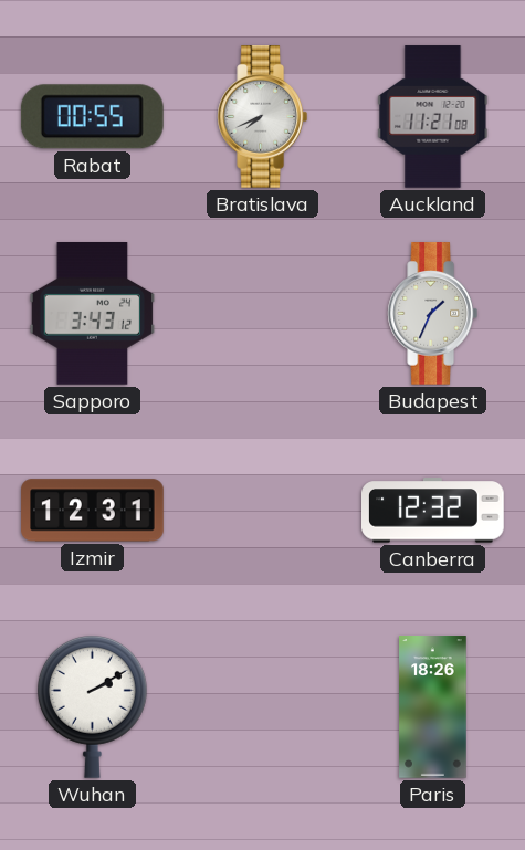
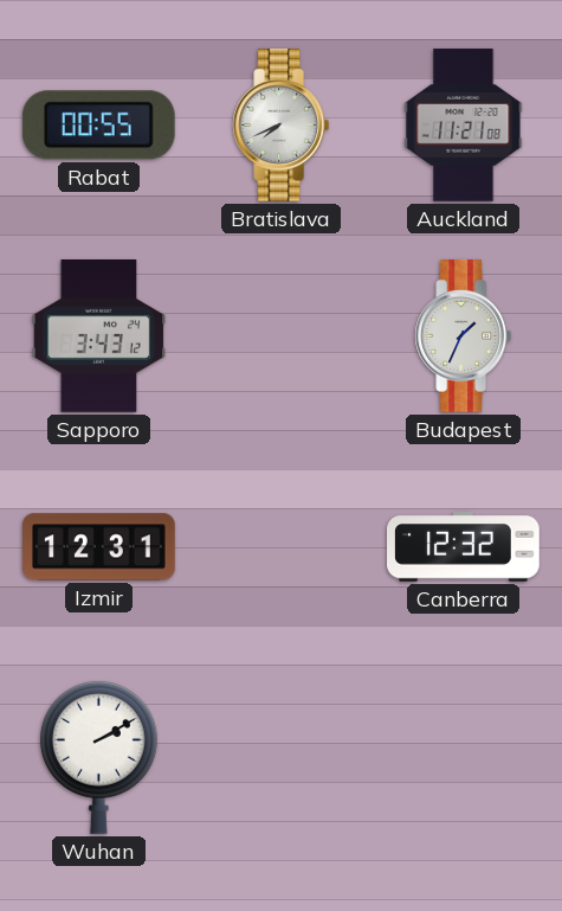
Paris: 18:26 -> none
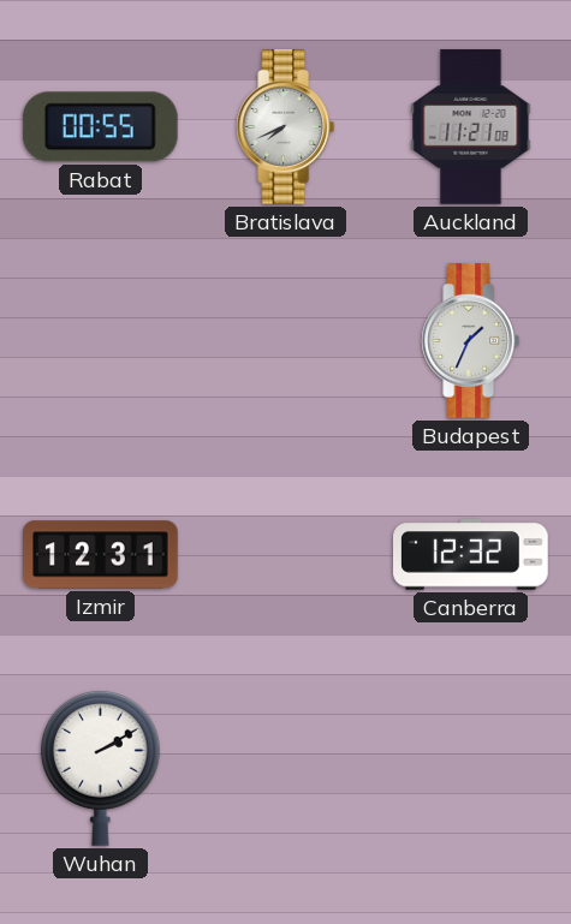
Sapporo: 3:43 -> none
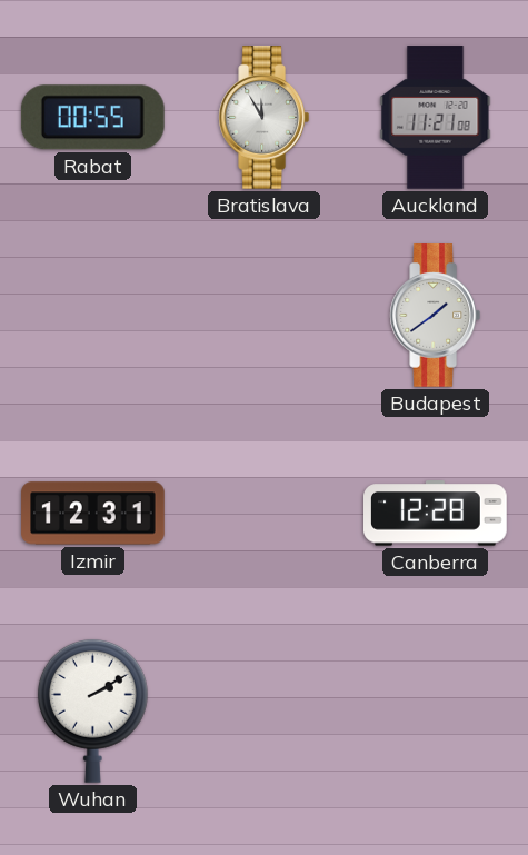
Bratislava: 7:41 -> 11:55
Budapest: 1:34 -> 1:39
Canberra: 12:32 -> 12:28
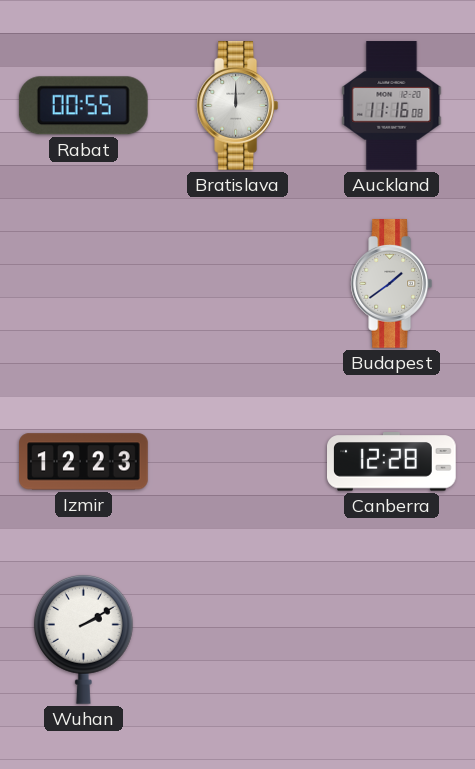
Bratislava: 11:55 -> 12:00
Auckland: 11:21 -> 11:16
Izmir: 12:31 -> 12:23
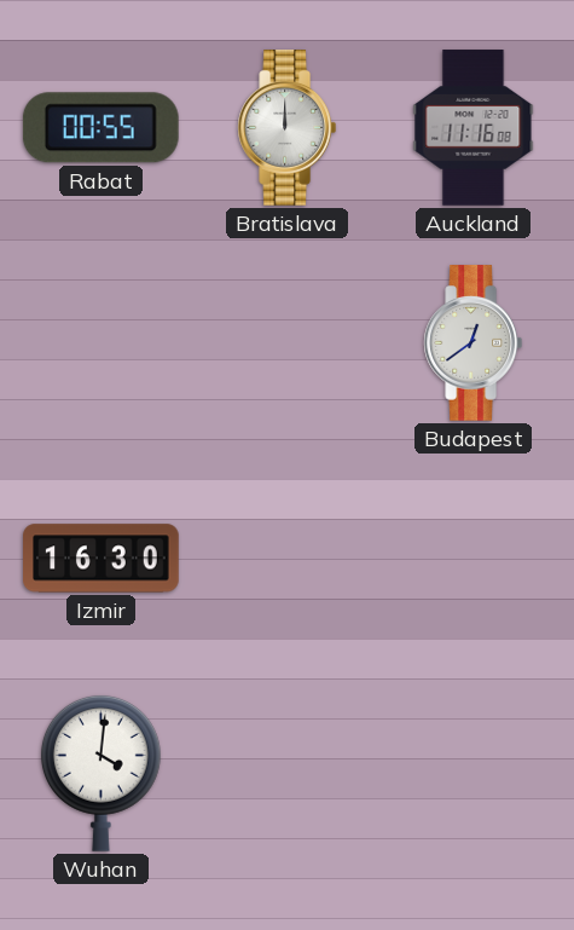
Budapest: 1:39 -> 12:39
Izmir: 12:23 -> 16:30
Canberra: 12:28 -> none
Wuhan: 2:10 -> 4:01
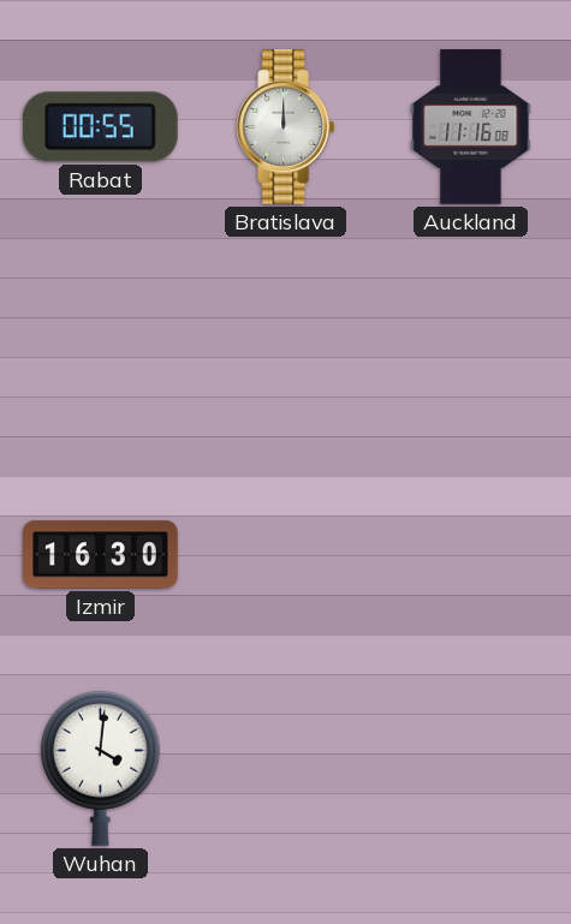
Budapest: 12:39 -> none
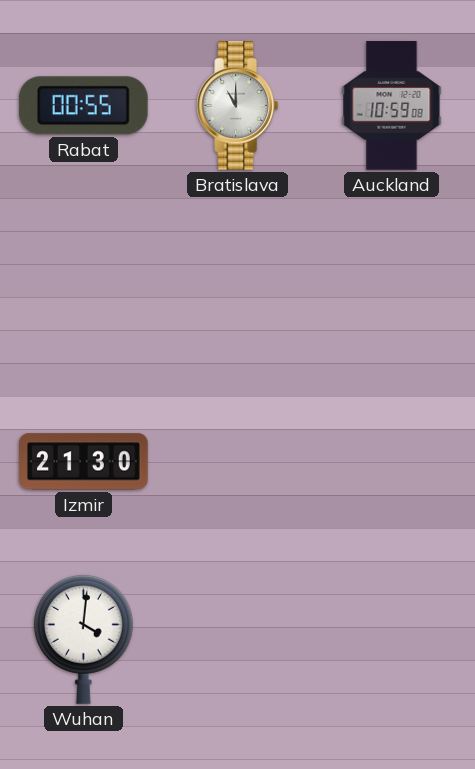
Bratislava: 12:00 -> 11:00
Auckland: 11:16 -> 10:59
Izmir: 16:30 -> 21:30
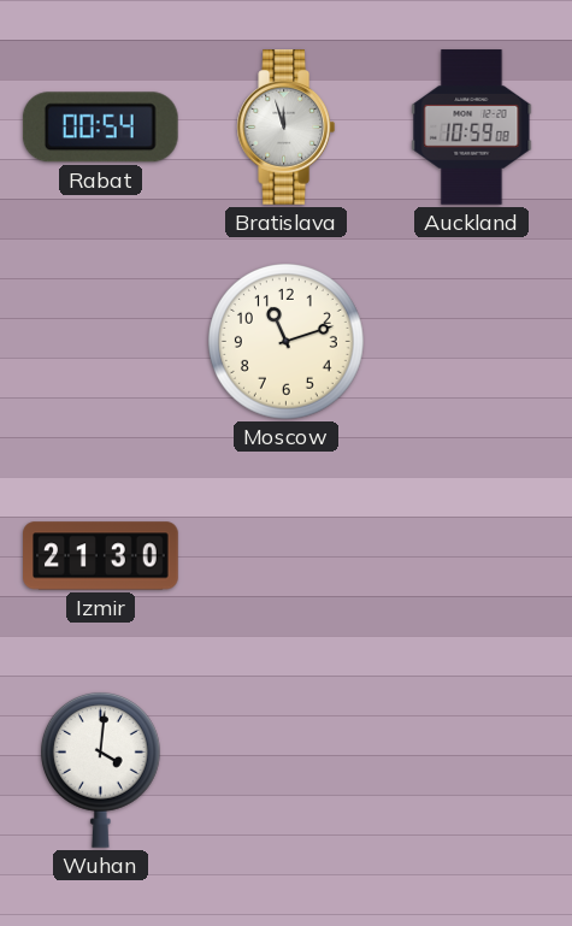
Rabat: 00:55 -> 00:54
Bratislava: 11:00 -> 11:57
Moscow: none -> 11:12
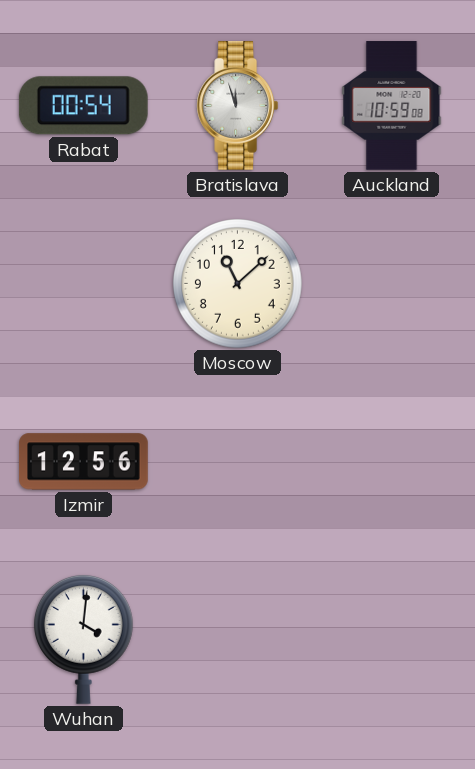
Moscow: 11:12 -> 11:08
Izmir: 21:30 -> 12:56
